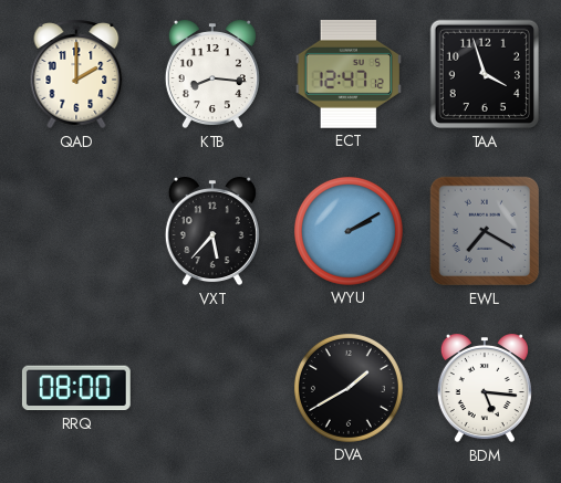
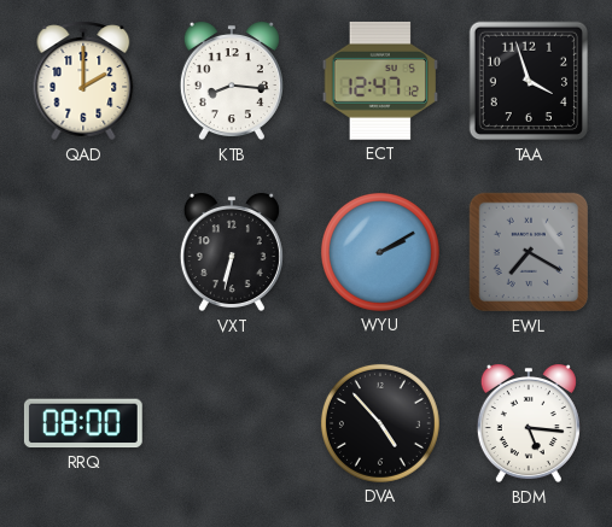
VXT: 5:37 -> 6:32
DVA: 1:40 -> 4:53
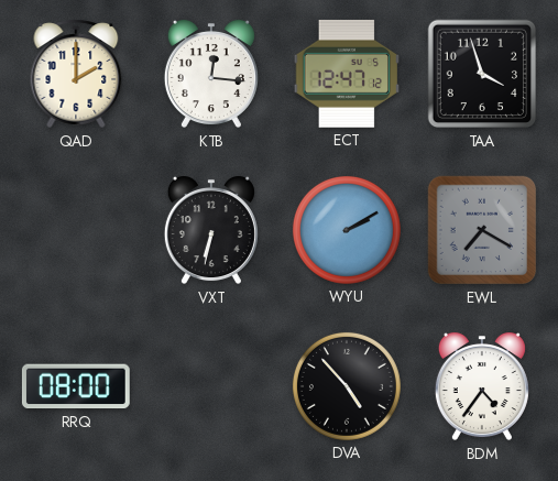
KTB: 8:16 -> 12:16
BDM: 5:16 -> 4:36
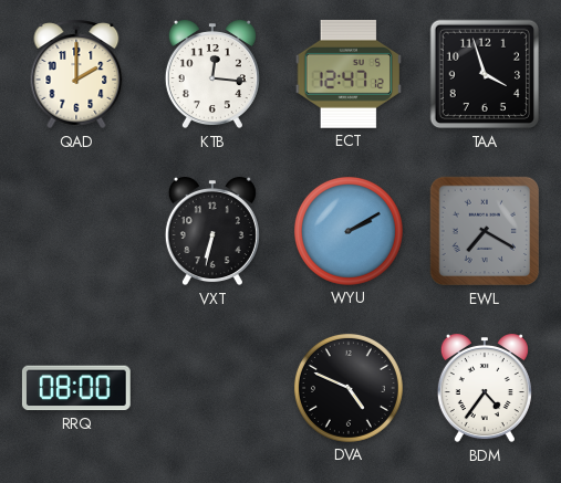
DVA: 4:53 -> 4:49
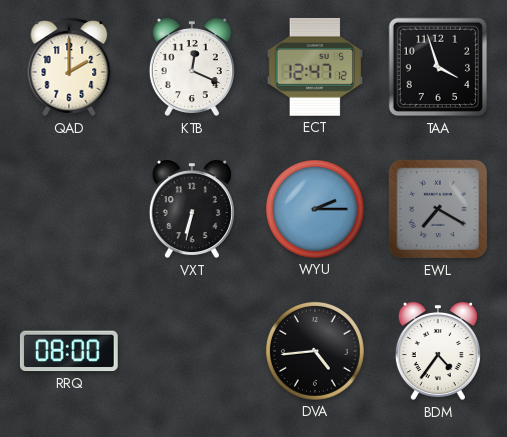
KTB: 12:16 -> 12:19
WYU: 2:10 -> 2:15
DVA: 4:49 -> 4:44
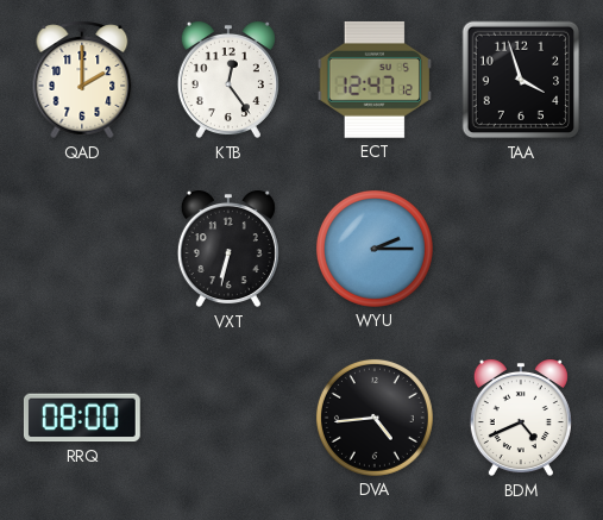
KTB: 12:19 -> 12:24
EWL: 7:20 -> none
BDM: 4:36 -> 4:41
